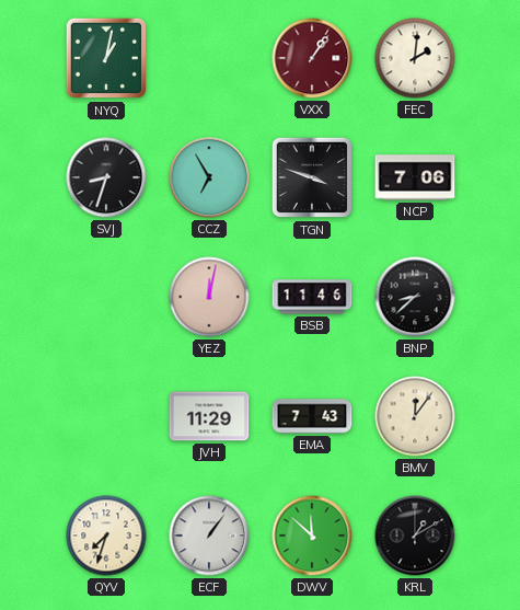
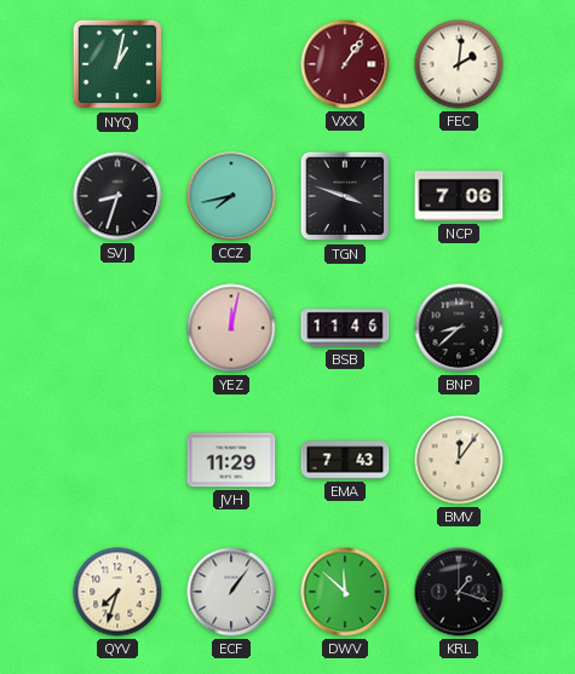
CCZ: 6:55 -> 7:43
KRL: 1:10 -> 1:18
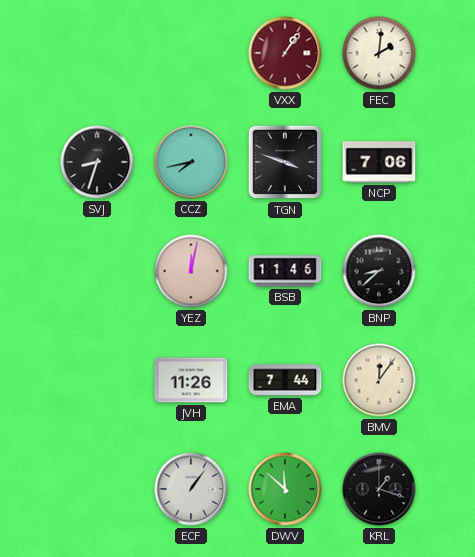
NYQ: 1:02 -> none
JVH: 11:29 -> 11:26
EMA: 7:43 -> 7:44
QYV: 7:33 -> none
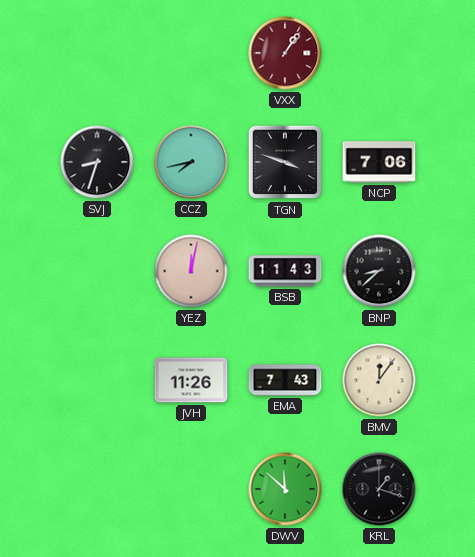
FEC: 2:01 -> none
BSB: 11:46 -> 11:43
EMA: 7:44 -> 7:43
ECF: 1:06 -> none
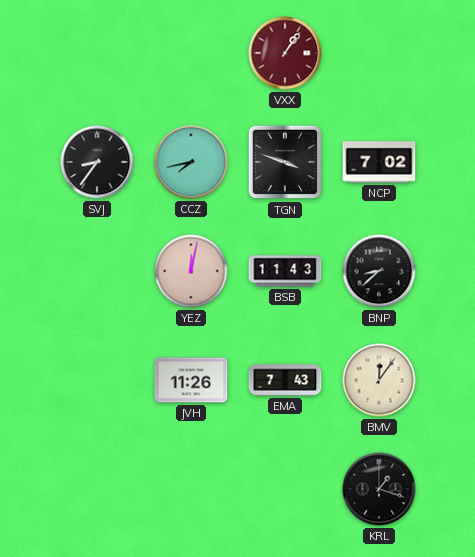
SVJ: 8:33 -> 8:36
NCP: 7:06 -> 7:02
DWV: 11:52 -> none
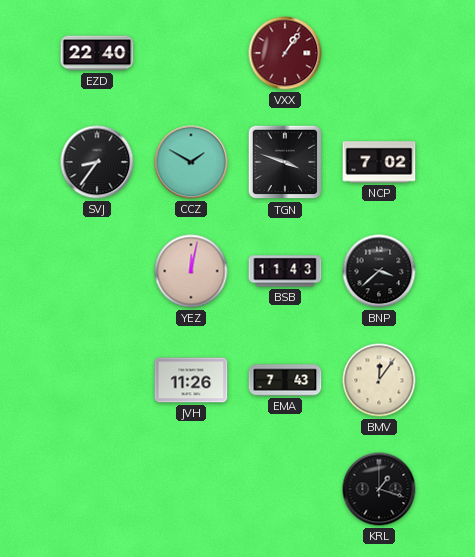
EZD: none -> 22:40
CCZ: 7:43 -> 1:50
BNP: 8:38 -> 3:38
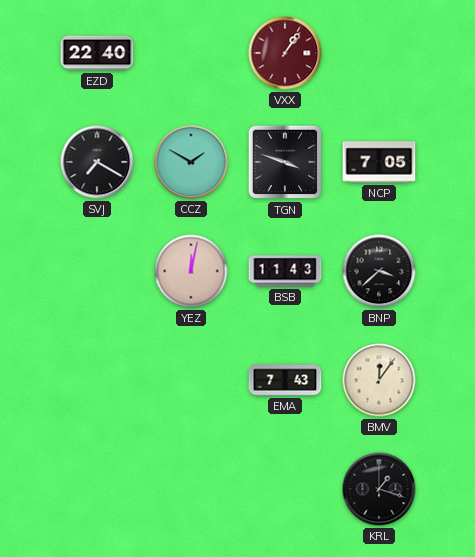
SVJ: 8:36 -> 7:20
NCP: 7:02 -> 7:05
JVH: 11:26 -> none
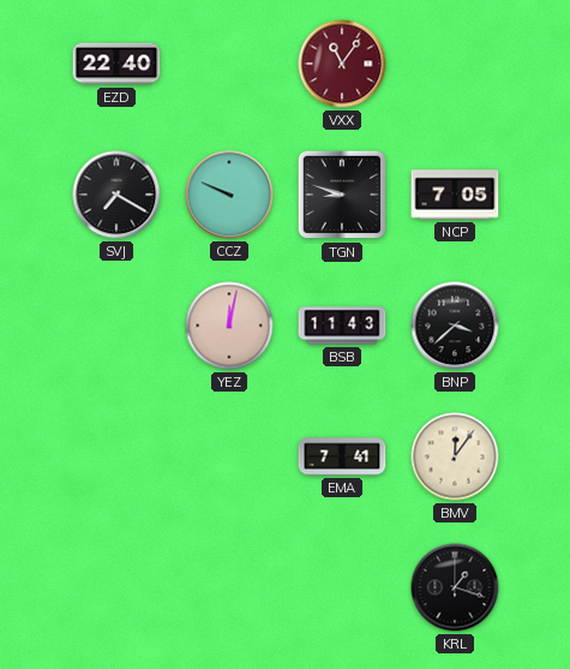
VXX: 1:06 -> 11:06
CCZ: 1:50 -> 9:49
TGN: 3:48 -> 8:48
EMA: 7:43 -> 7:41
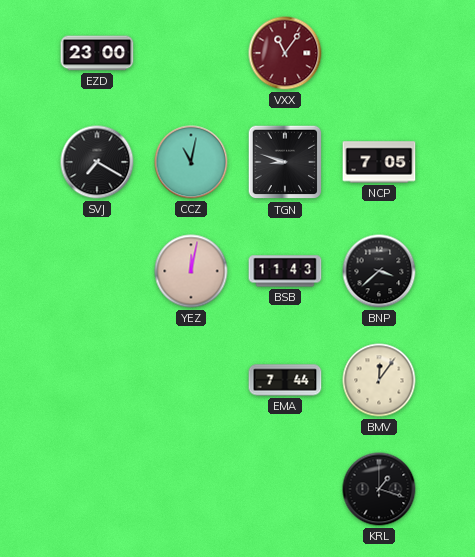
EZD: 22:40 -> 23:00
CCZ: 9:49 -> 11:02
EMA: 7:41 -> 7:44
